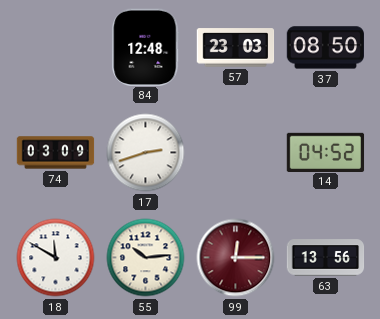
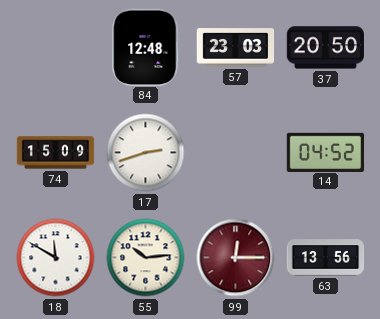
37: 08:50 -> 20:50
74: 03:09 -> 15:09
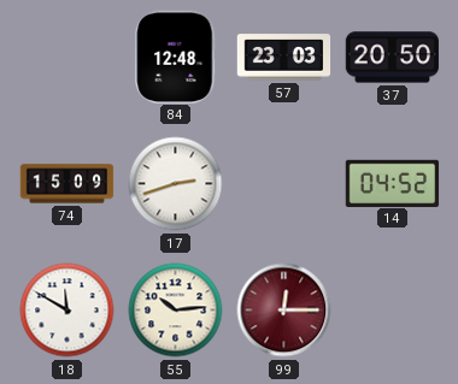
63: 13:56 -> none
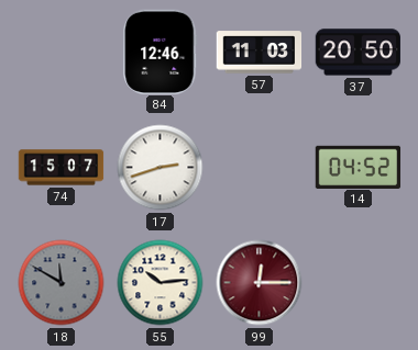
84: 12:48 -> 12:46
57: 23:03 -> 11:03
74: 15:09 -> 15:07
18 dial: white -> grey
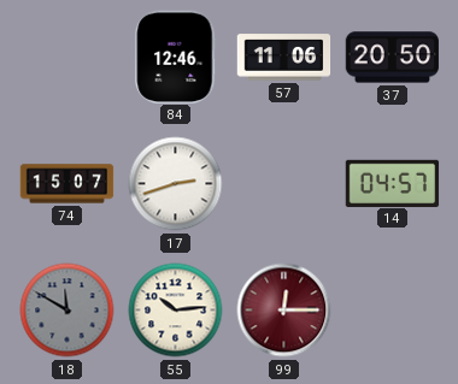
57: 11:03 -> 11:06
14: 04:52 -> 04:57
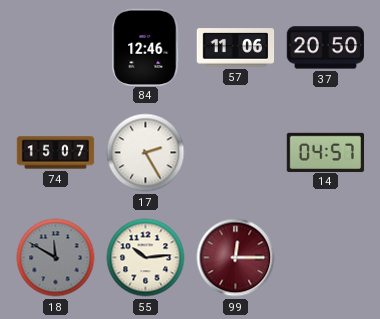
17: 2:42 -> 2:25
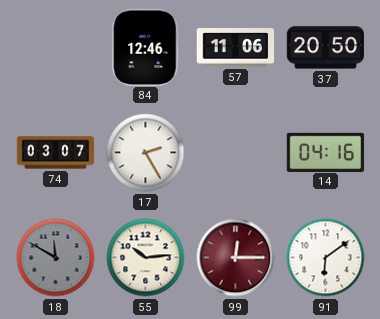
74: 15:07 -> 03:07
14: 04:57 -> 04:16
91: none -> 6:09
